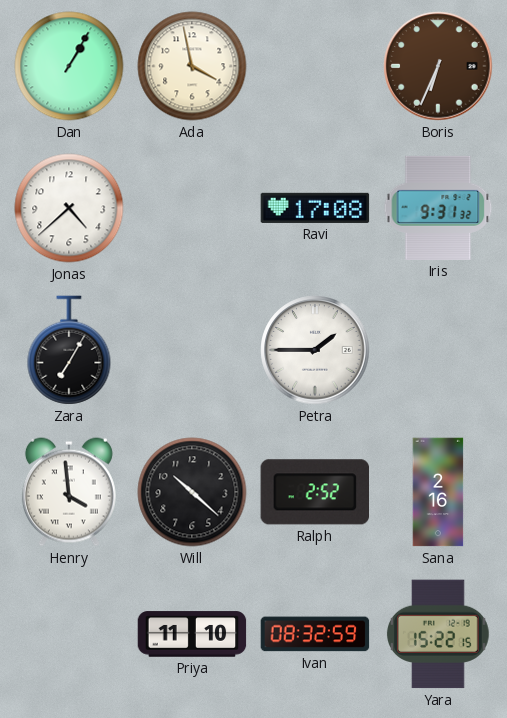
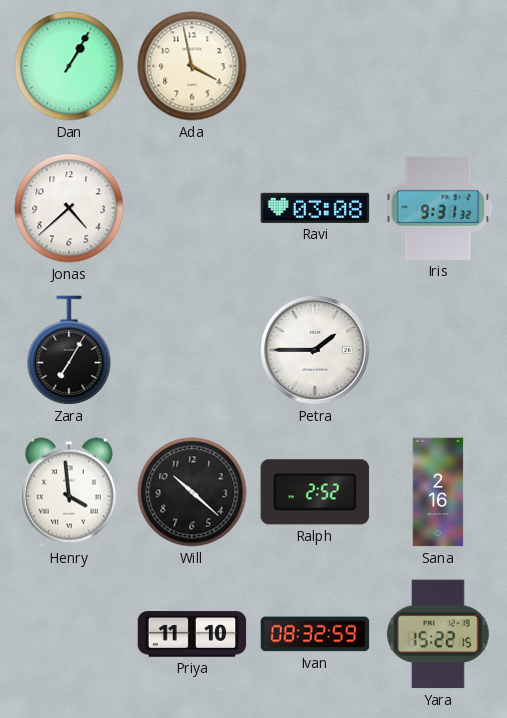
Boris: 6:34 -> none
Ravi: 17:08 -> 03:08
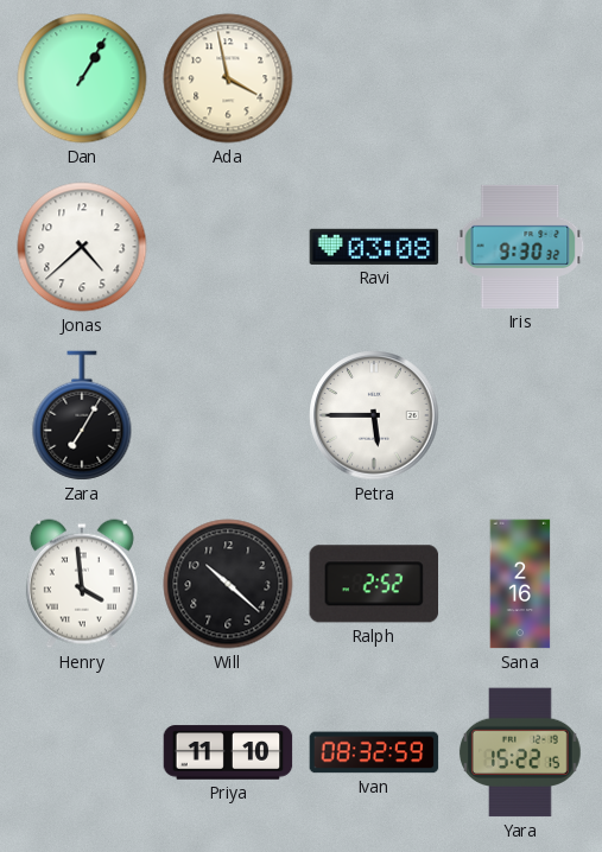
Iris: 9:31 -> 9:30
Petra: 1:45 -> 5:45
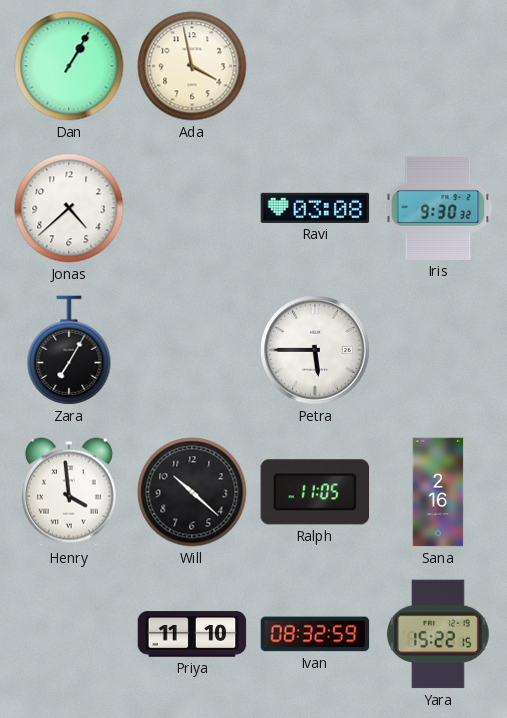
Ralph: 2:52 -> 11:05
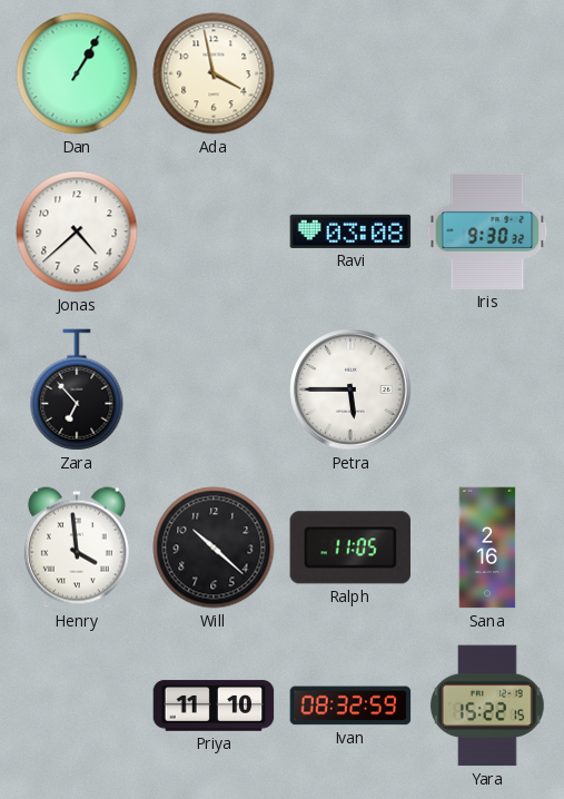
Zara: 7:05 -> 6:53
